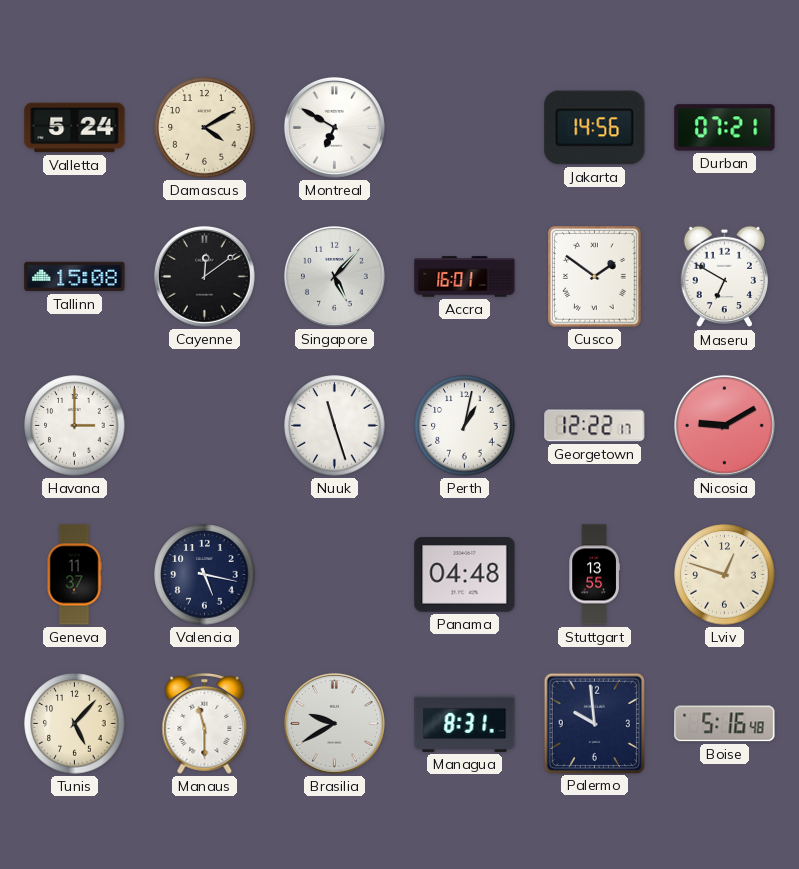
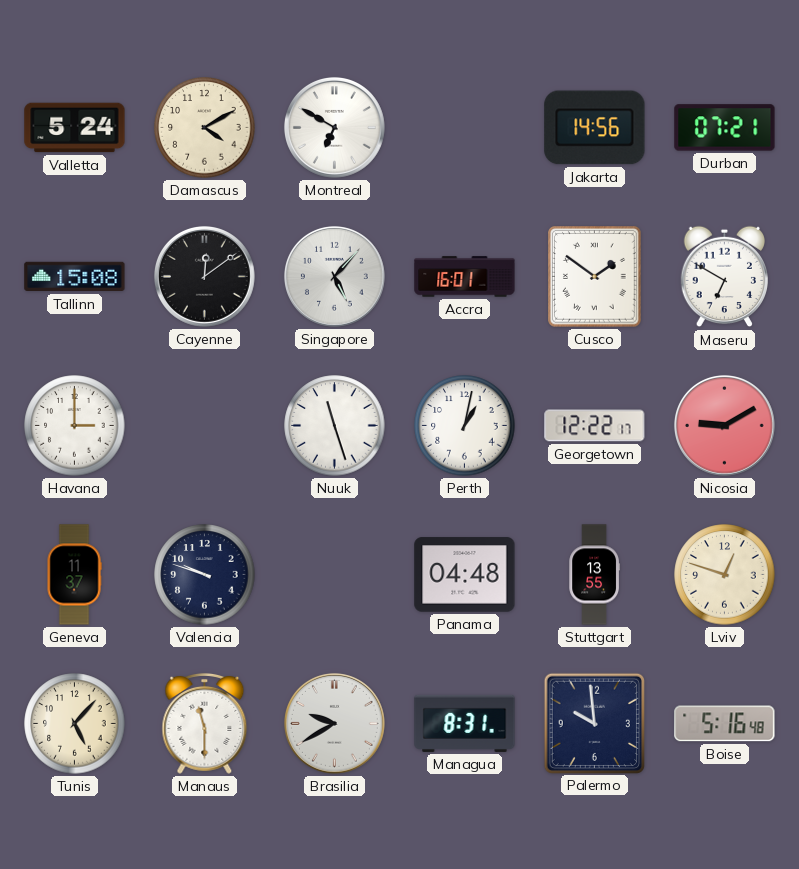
Valencia: 5:17 -> 9:48
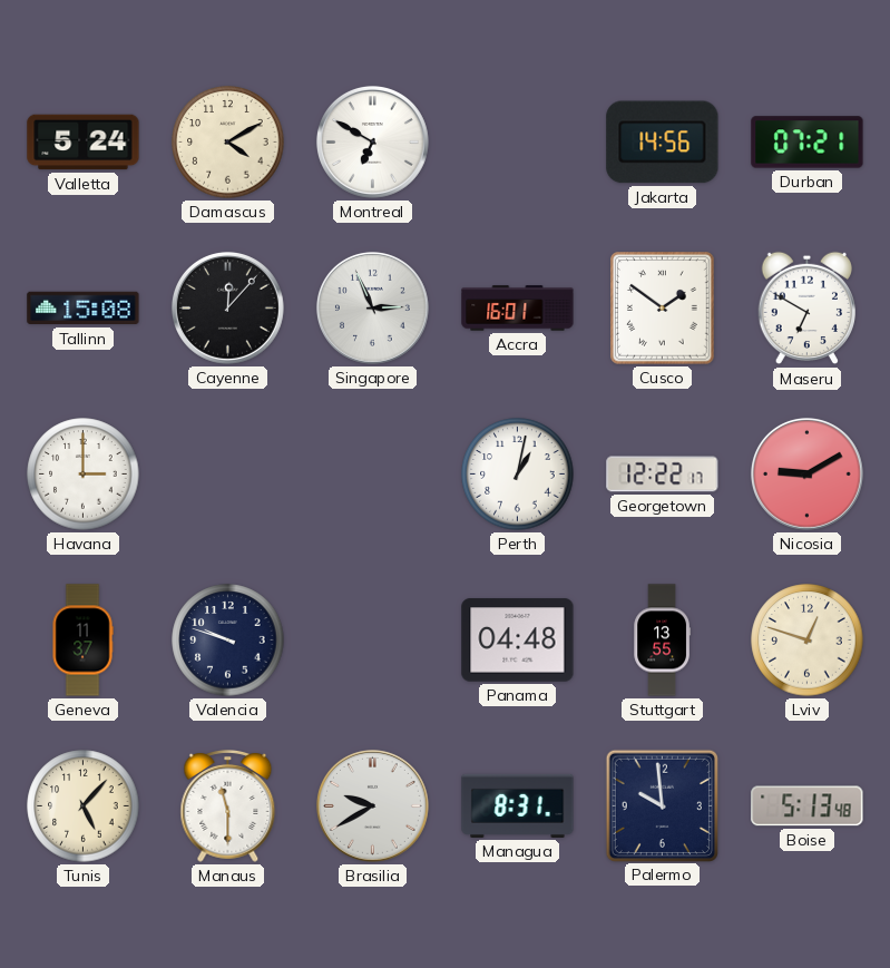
Cayenne: 12:09 -> 12:07
Singapore: 5:07 -> 2:56
Nuuk: 11:27 -> none
Boise: 5:16 -> 5:13
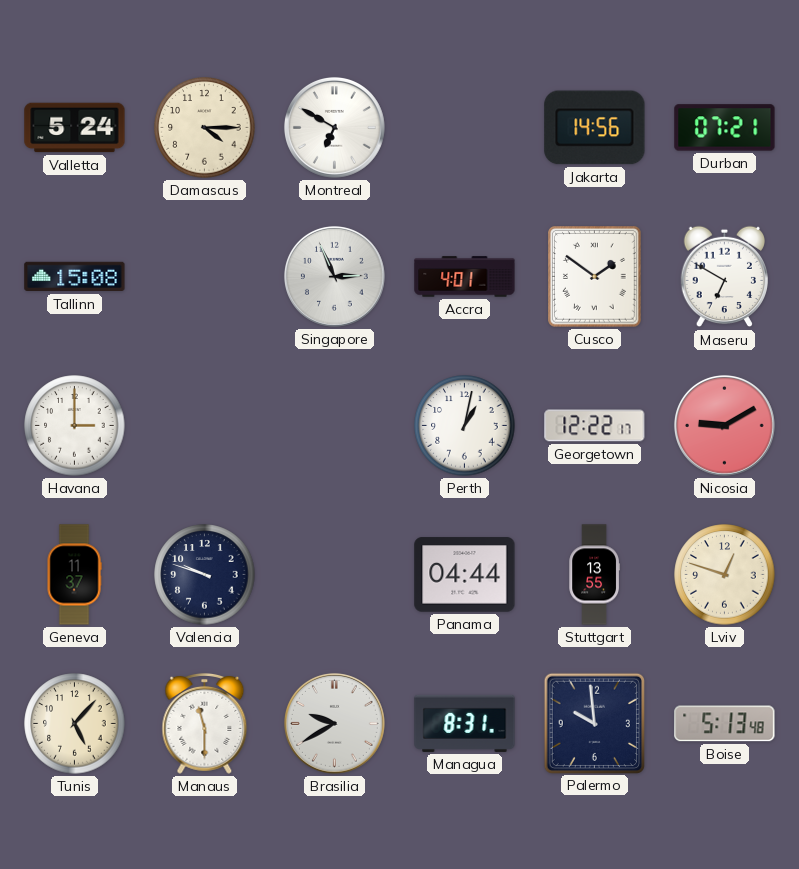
Damascus: 4:10 -> 4:15
Cayenne: 12:07 -> none
Accra: 16:01 -> 4:01
Panama: 04:48 -> 04:44
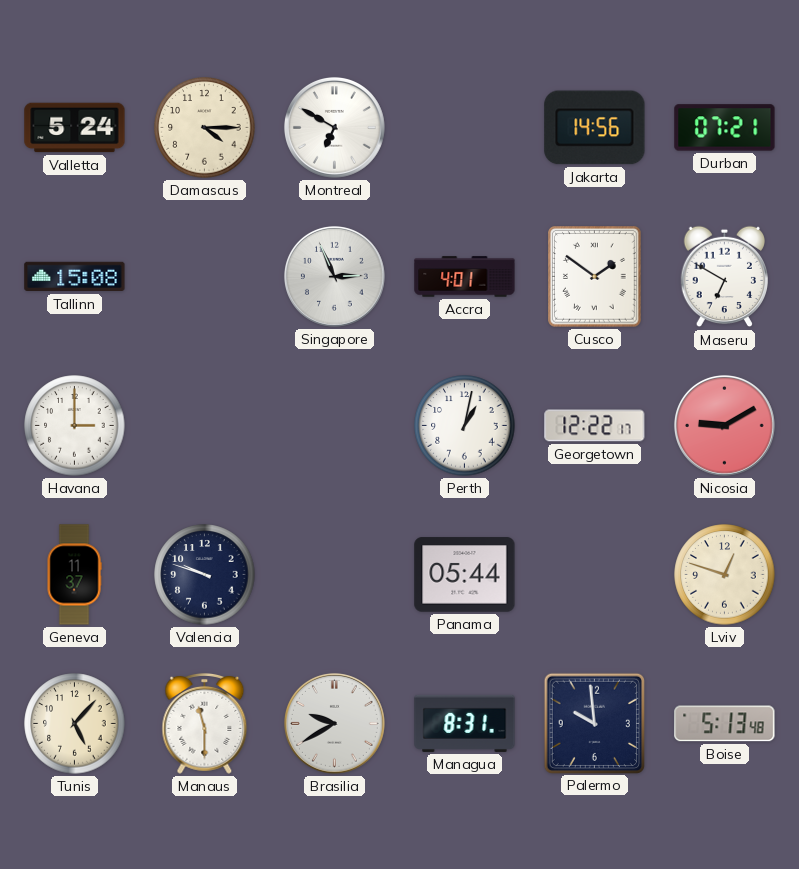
Panama: 04:44 -> 05:44
Stuttgart: 13:55 -> none
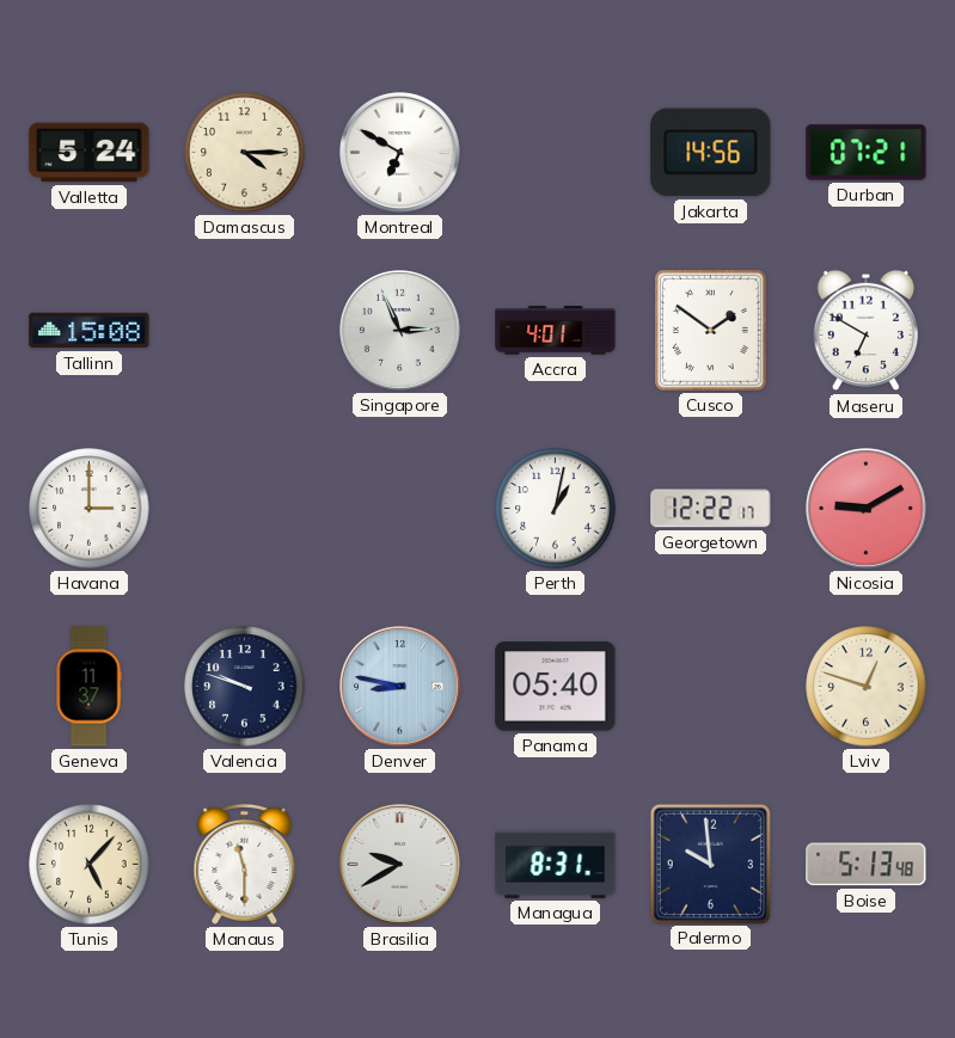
Denver: none -> 8:47
Panama: 05:44 -> 05:40
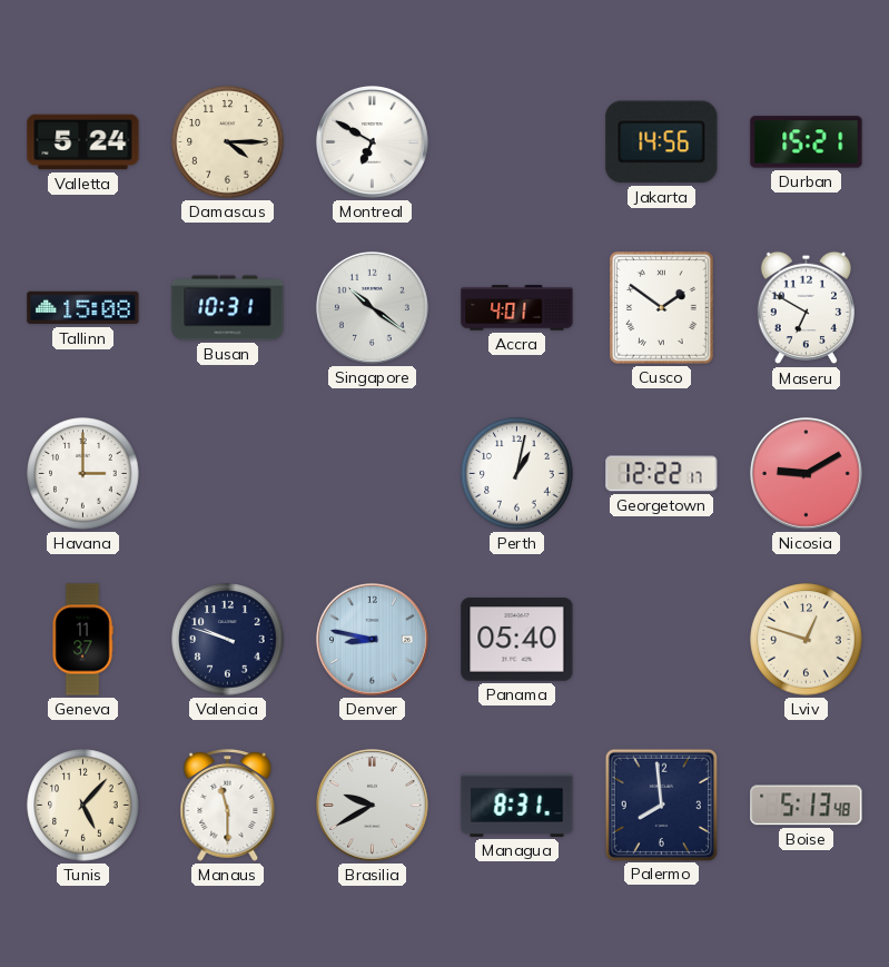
Durban: 07:21 -> 15:21
Busan: none -> 10:31
Singapore: 2:56 -> 10:21
Palermo: 9:59 -> 7:59
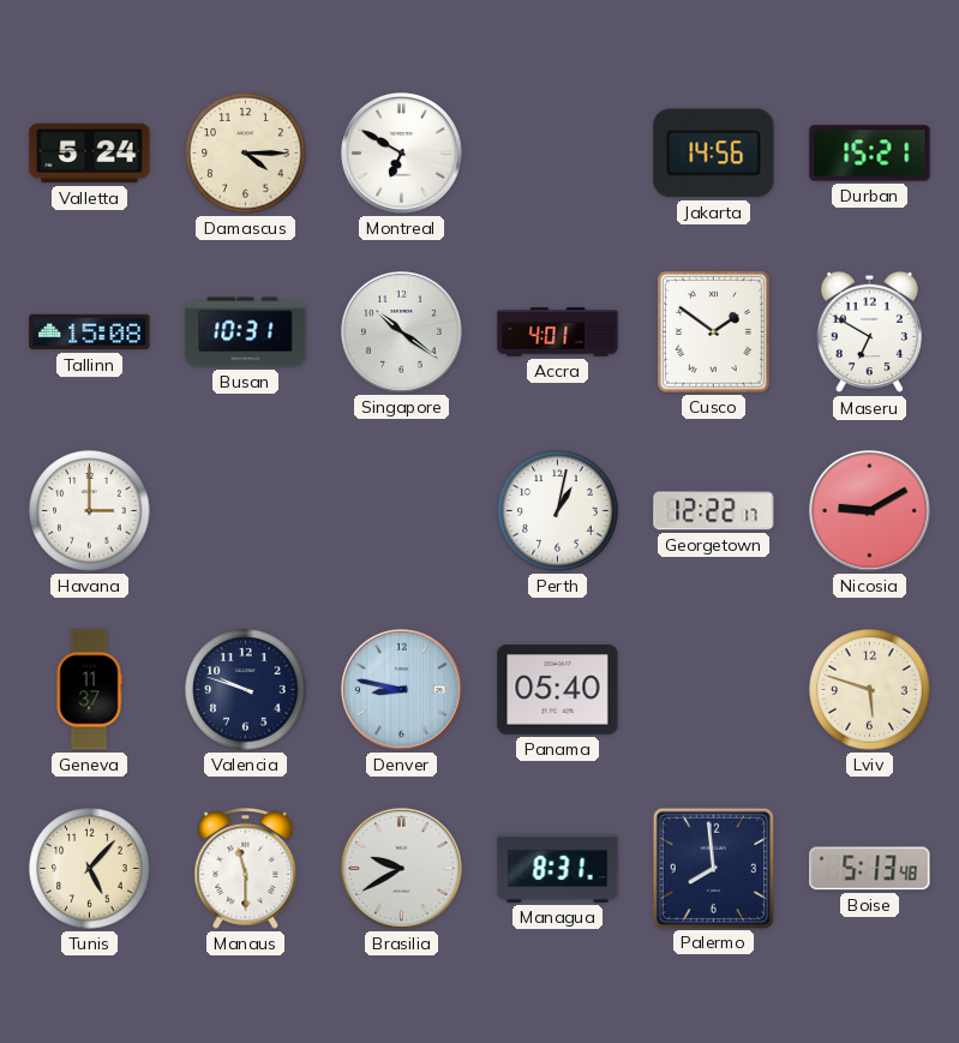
Lviv: 12:48 -> 5:48
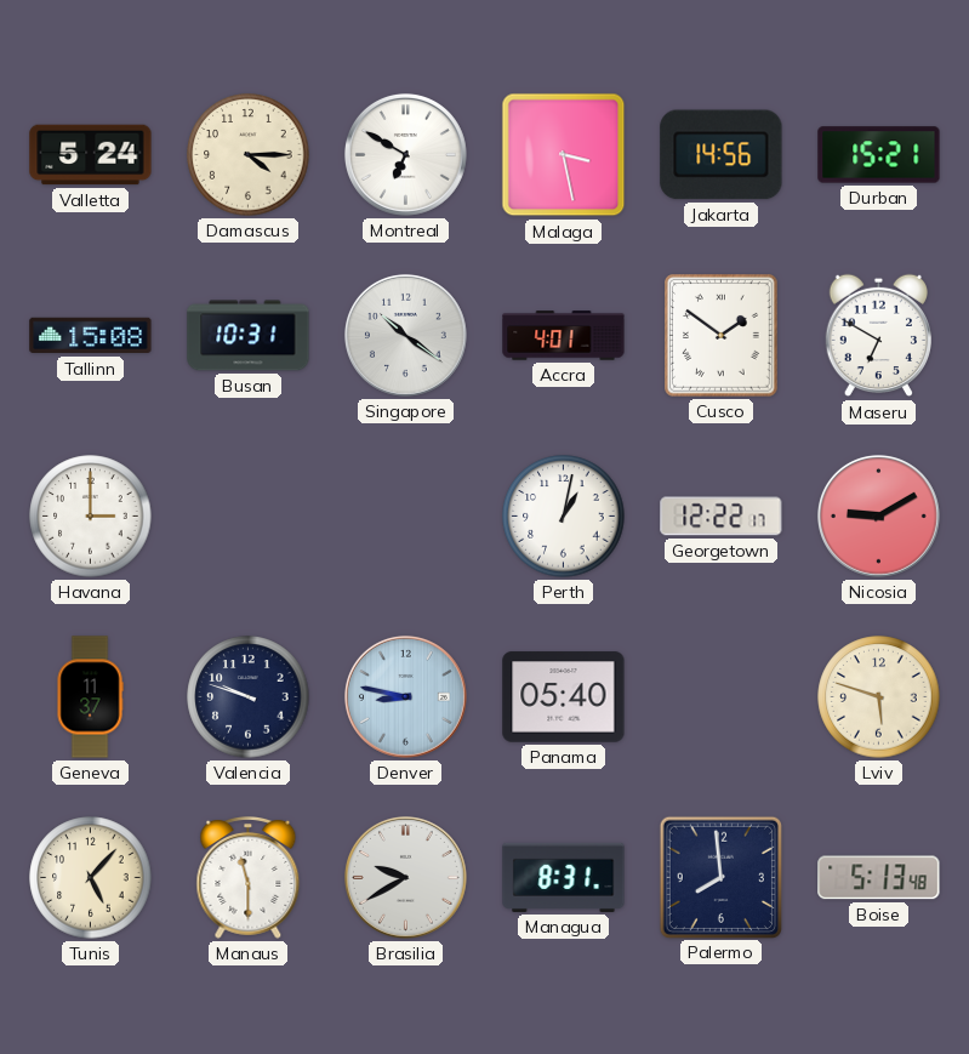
Malaga: none -> 3:28
